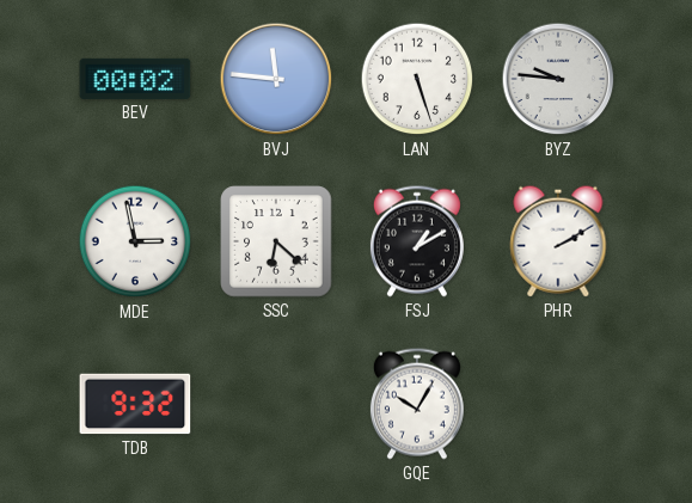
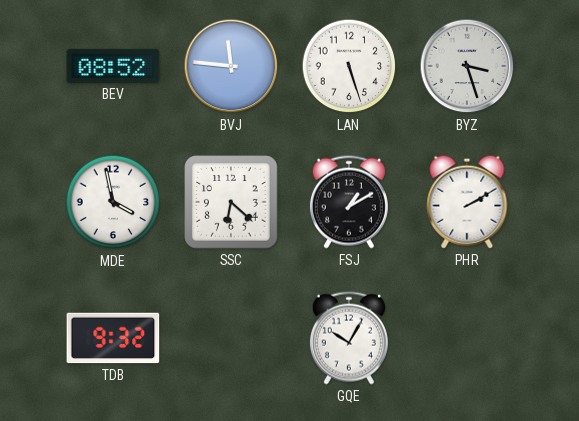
BEV: 00:02 -> 08:52
BYZ: 9:46 -> 3:27
MDE: 2:58 -> 3:58
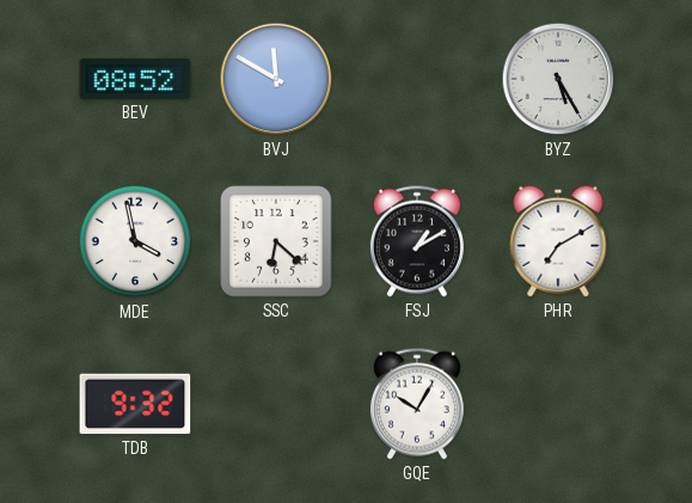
BVJ: 11:46 -> 11:50
LAN: 5:27 -> none
BYZ: 3:27 -> 5:25
PHR: 2:10 -> 7:10
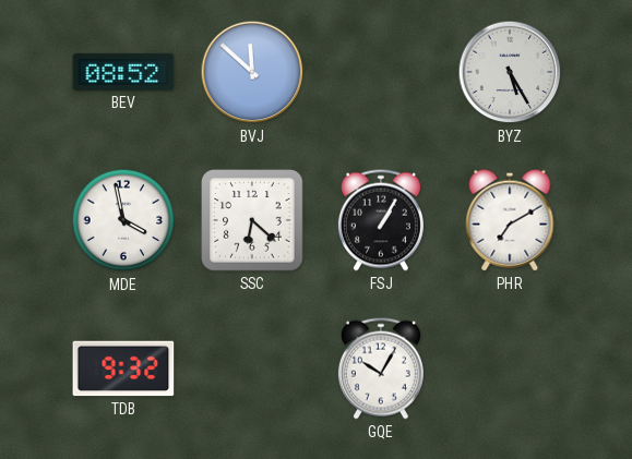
BVJ: 11:50 -> 11:52
FSJ: 1:10 -> 1:05
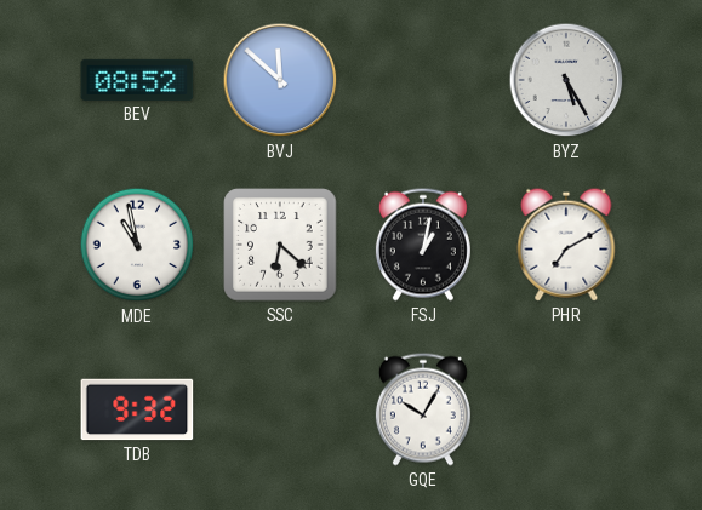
MDE: 3:58 -> 10:58
FSJ: 1:05 -> 1:02
